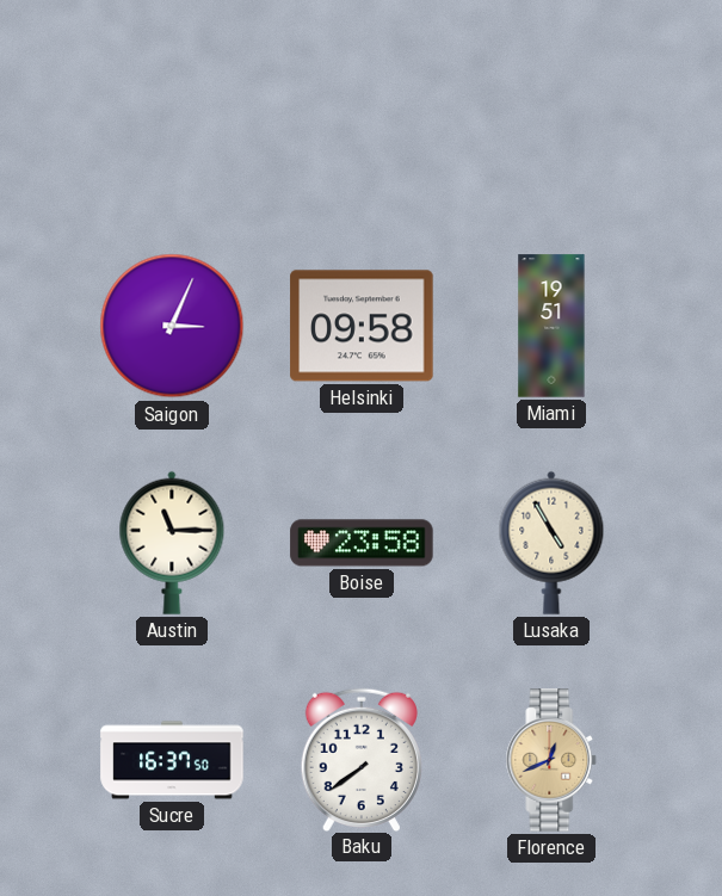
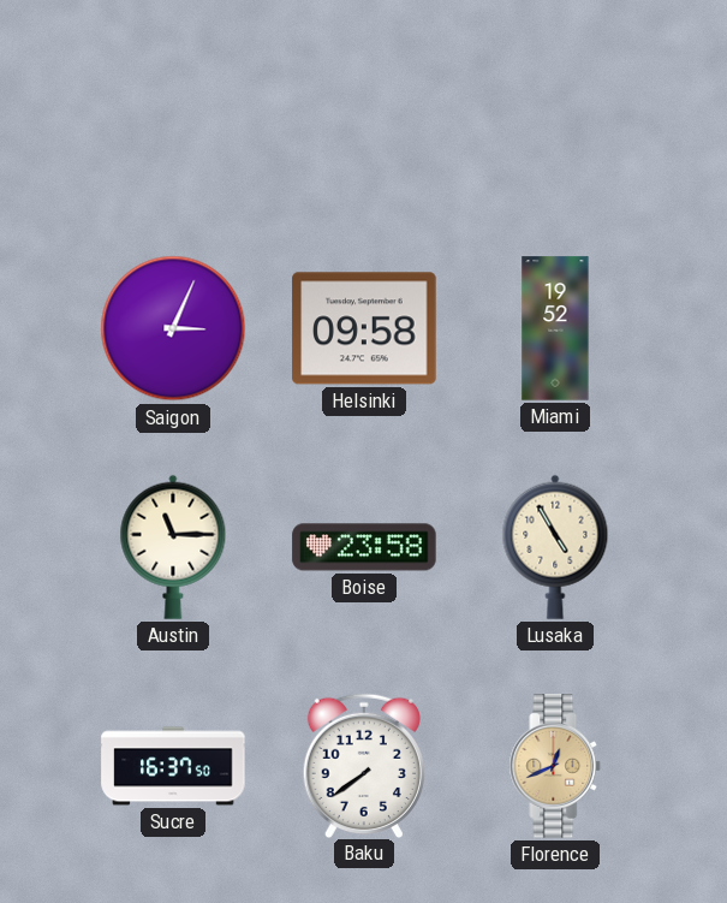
Miami: 19:51 -> 19:52
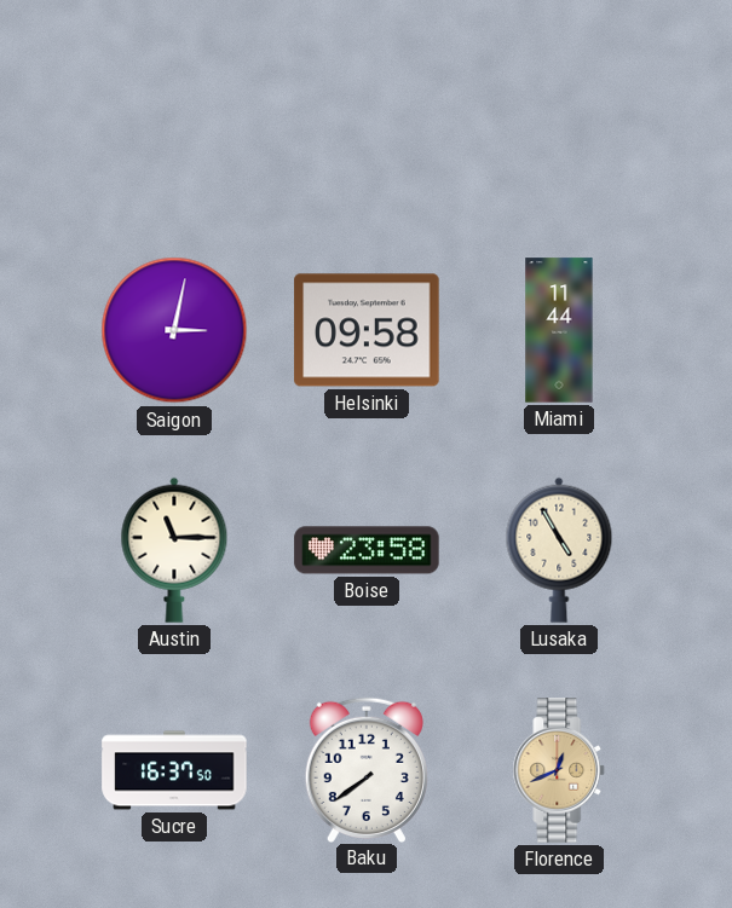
Saigon: 3:04 -> 3:02
Miami: 19:52 -> 11:44
